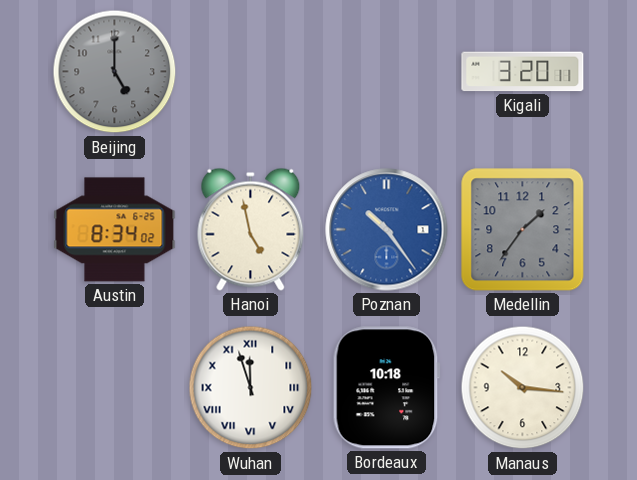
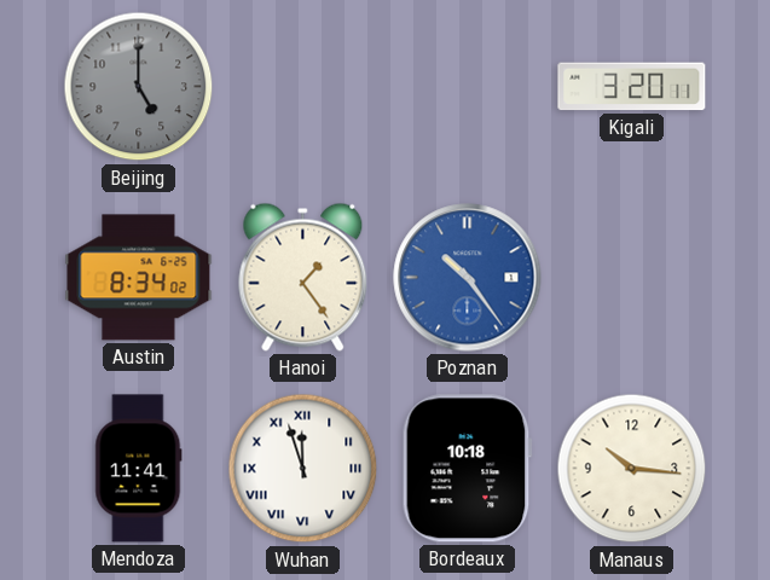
Hanoi: 4:58 -> 1:24
Medellin: 1:36 -> none
Mendoza: none -> 11:41
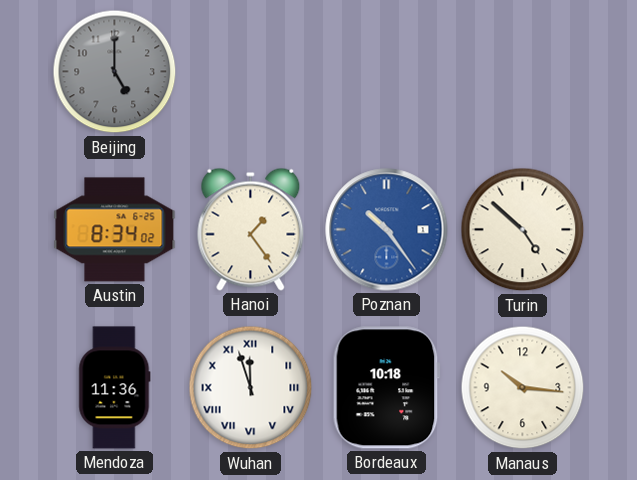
Kigali: 3:20 -> none
Turin: none -> 4:52
Mendoza: 11:41 -> 11:36
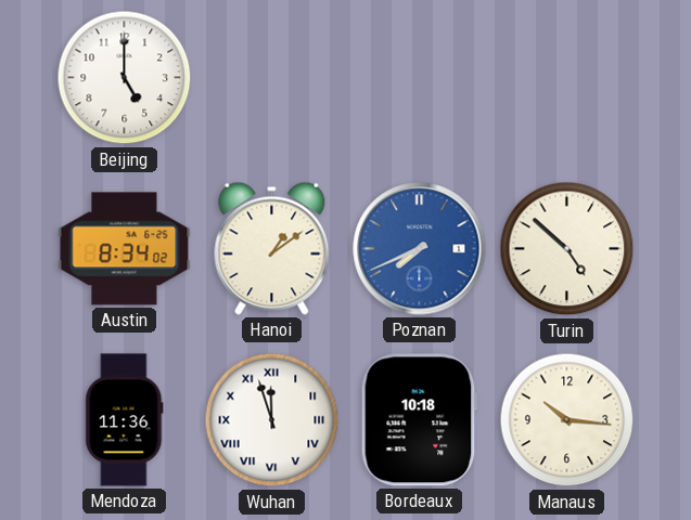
Beijing dial: grey -> white
Hanoi: 1:24 -> 1:09
Poznan: 10:24 -> 7:41
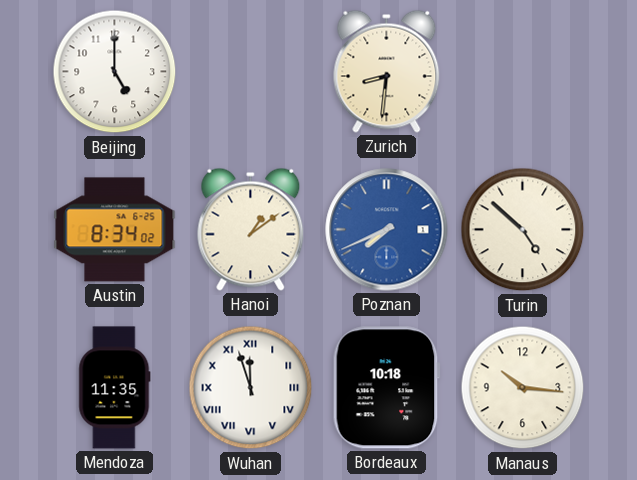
Zurich: none -> 8:31
Mendoza: 11:36 -> 11:35
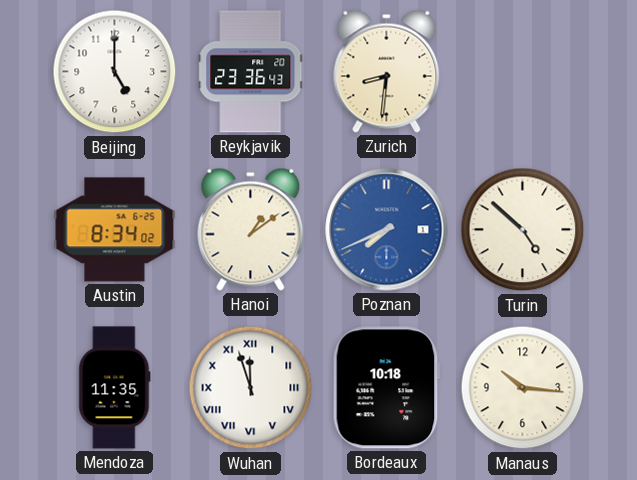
Reykjavik: none -> 23:36
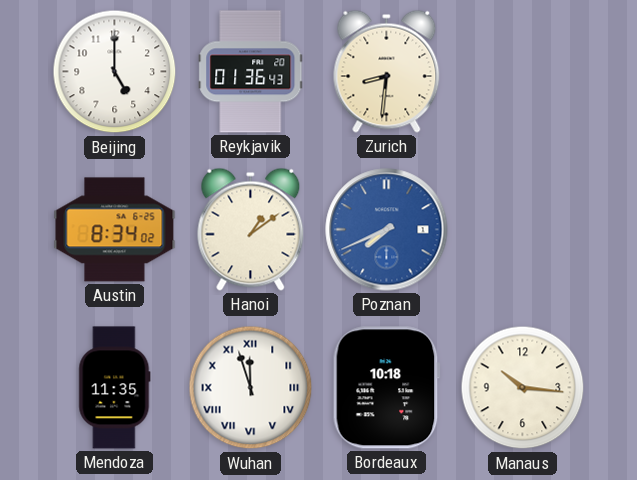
Reykjavik: 23:36 -> 01:36
Turin: 4:52 -> none
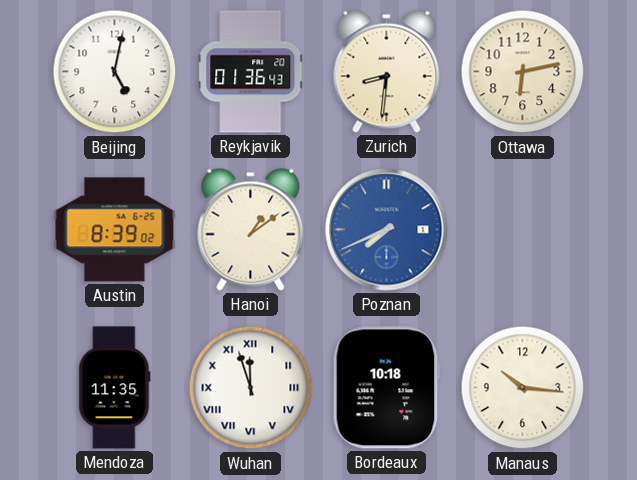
Beijing: 5:00 -> 5:02
Ottawa: none -> 6:13
Austin: 8:34 -> 8:39
